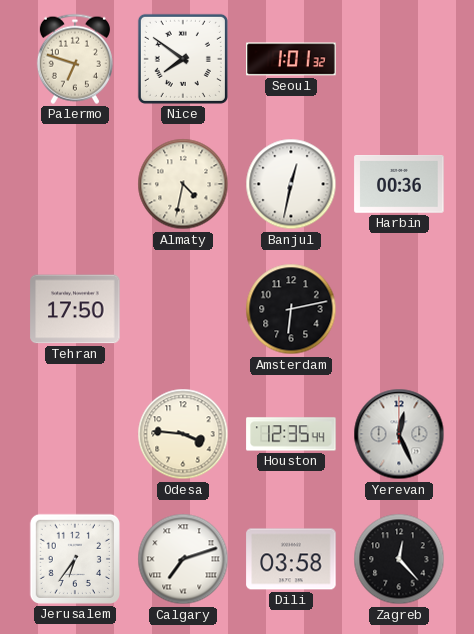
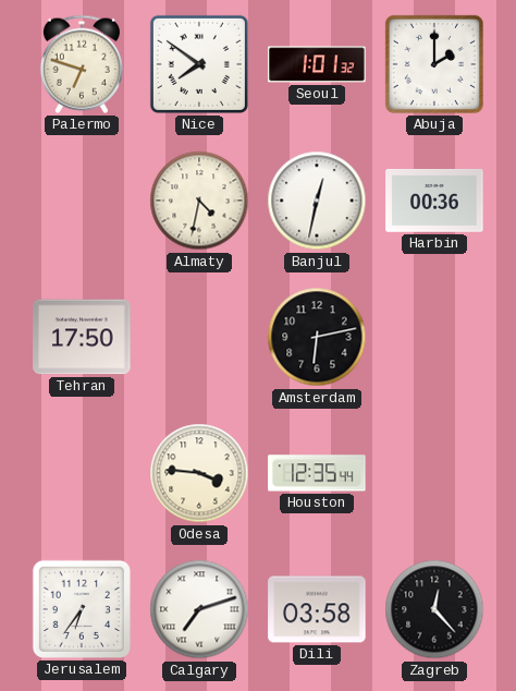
Abuja: none -> 2:00
Yerevan: 12:26 -> none
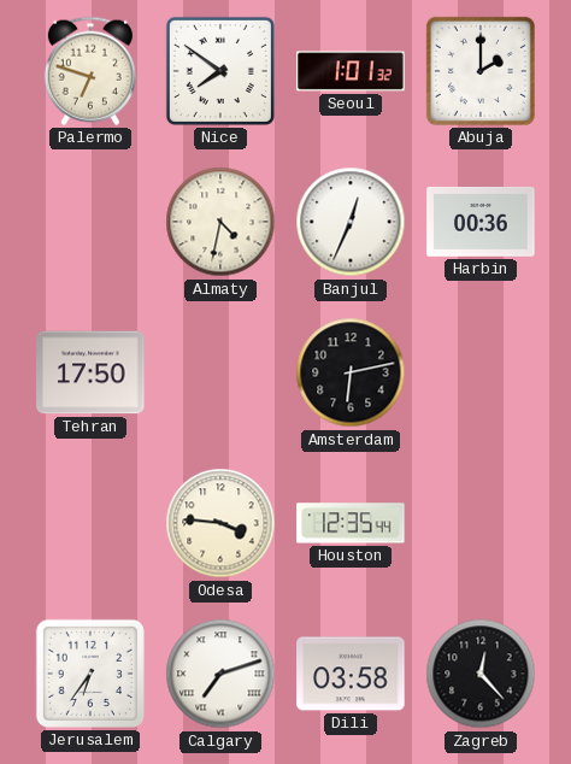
Banjul: 12:32 -> 12:34
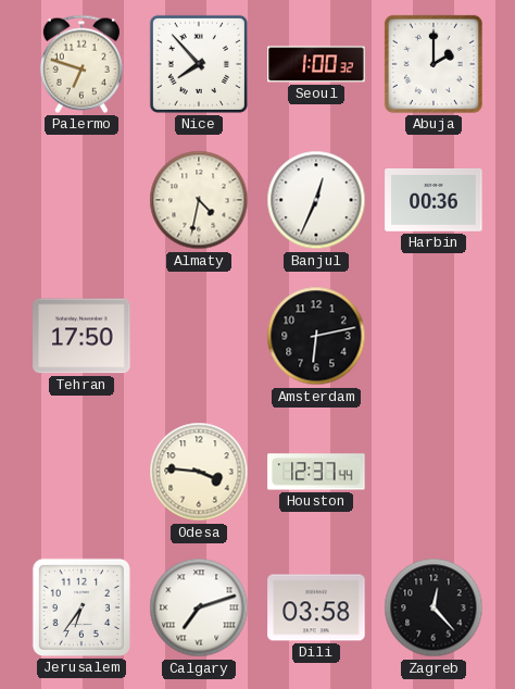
Nice: 7:51 -> 7:53
Seoul: 1:01 -> 1:00
Houston: 12:35 -> 12:37
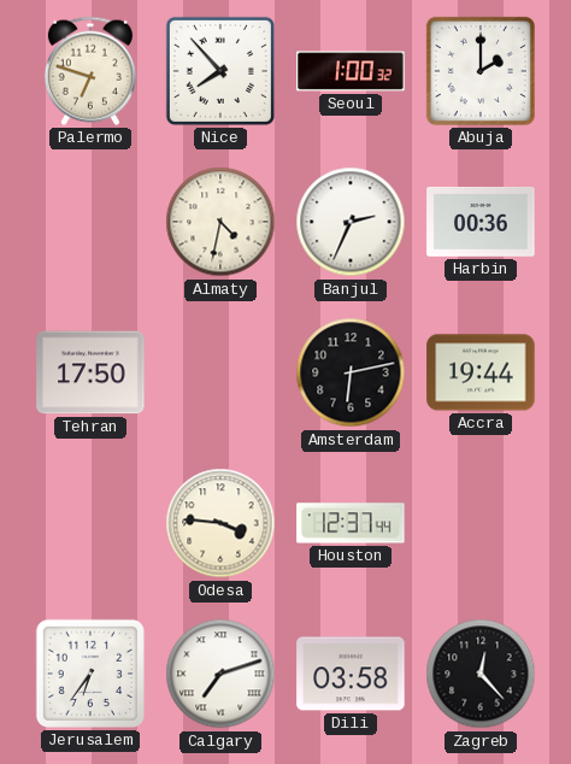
Banjul: 12:34 -> 2:34
Accra: none -> 19:44
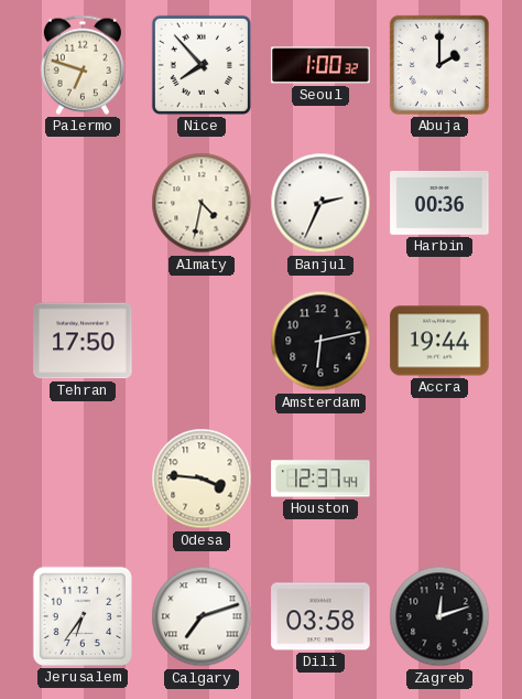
Zagreb: 12:23 -> 12:12
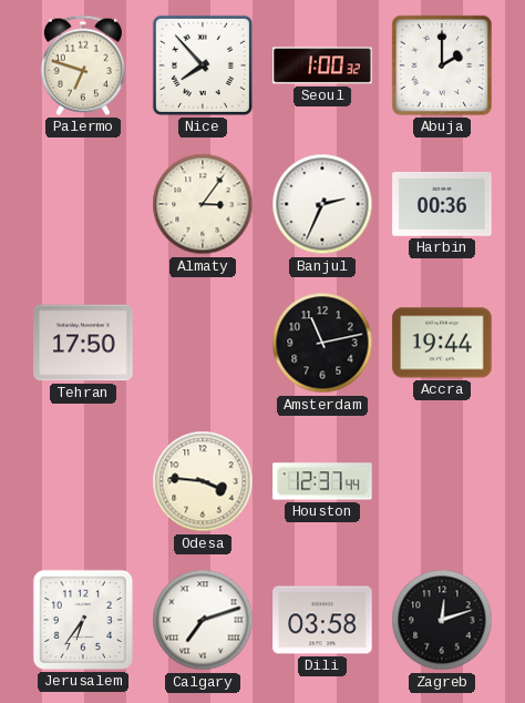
Almaty: 4:32 -> 3:06
Amsterdam: 6:13 -> 11:13
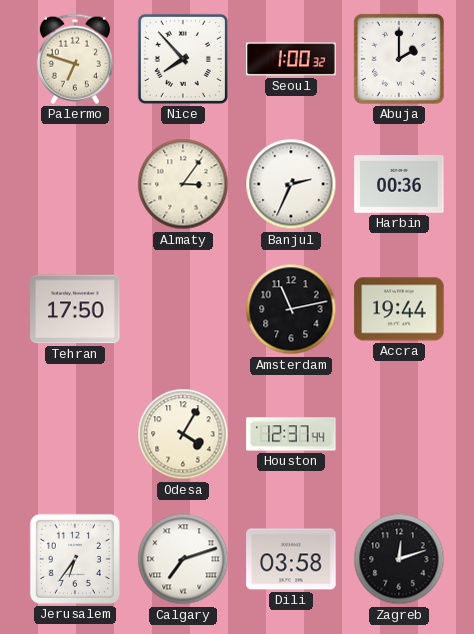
Odesa: 3:46 -> 4:05
